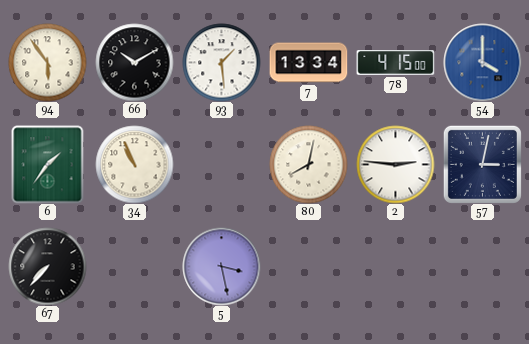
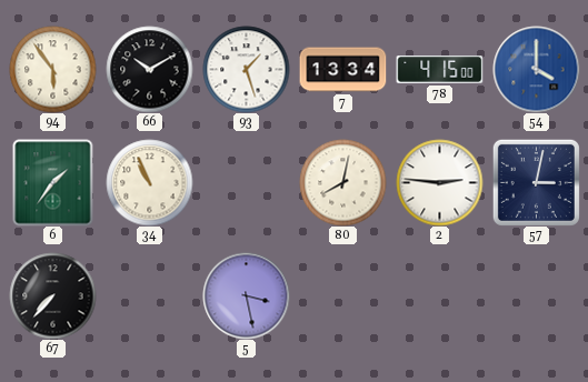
93: 1:29 -> 1:27
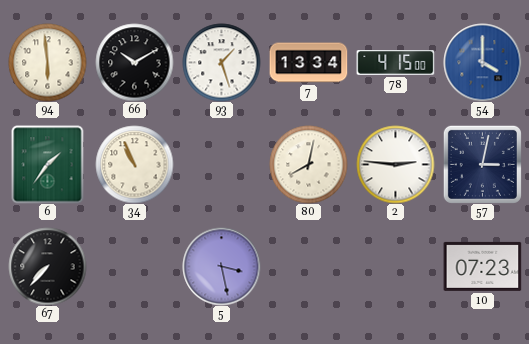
94: 5:54 -> 5:59
10: none -> 07:23
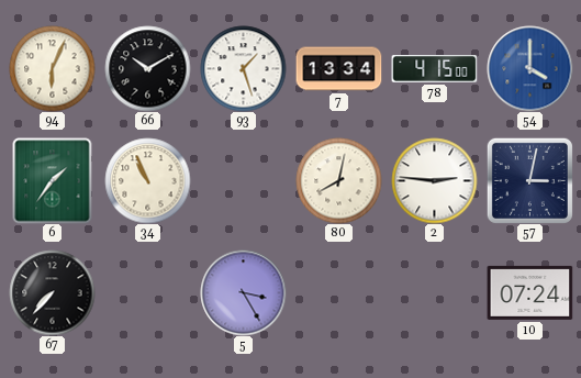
94: 5:59 -> 6:04
5: 3:28 -> 3:25
10: 07:23 -> 07:24
